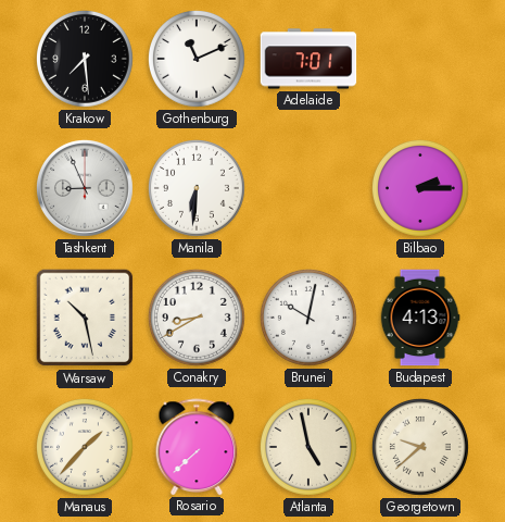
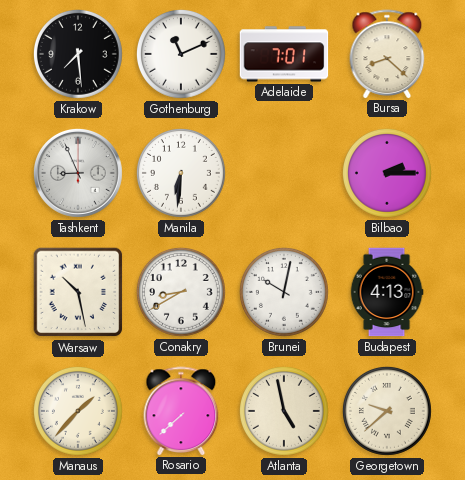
Bursa: none -> 8:22
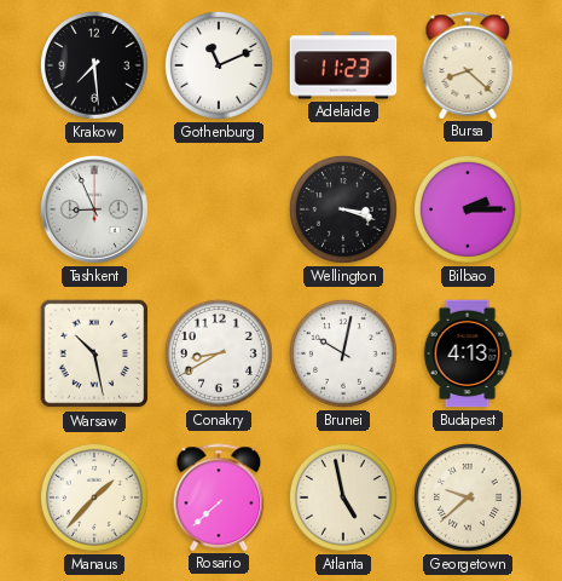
Adelaide: 7:01 -> 11:23
Manila: 6:31 -> none
Wellington: none -> 3:18
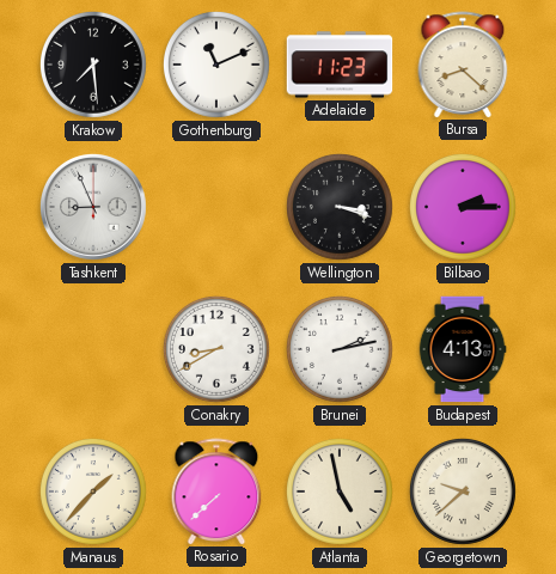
Warsaw: 10:28 -> none
Brunei: 10:02 -> 2:13
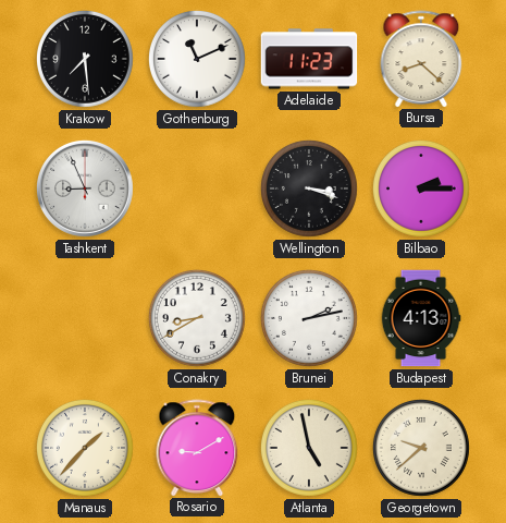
Rosario: 7:38 -> 9:10
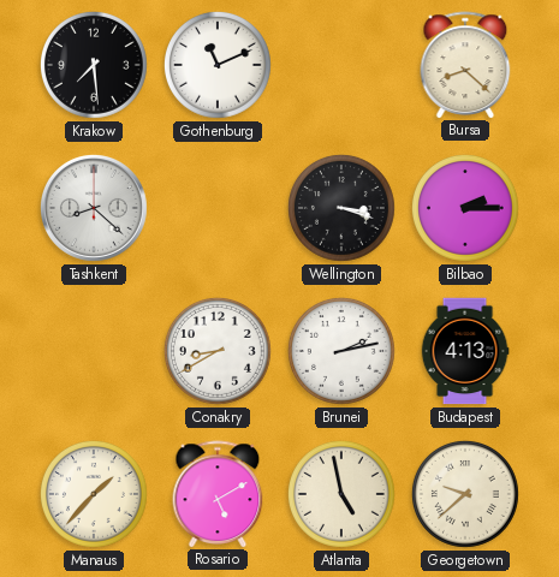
Adelaide: 11:23 -> none
Tashkent: 8:56 -> 8:22
Rosario: 9:10 -> 5:10
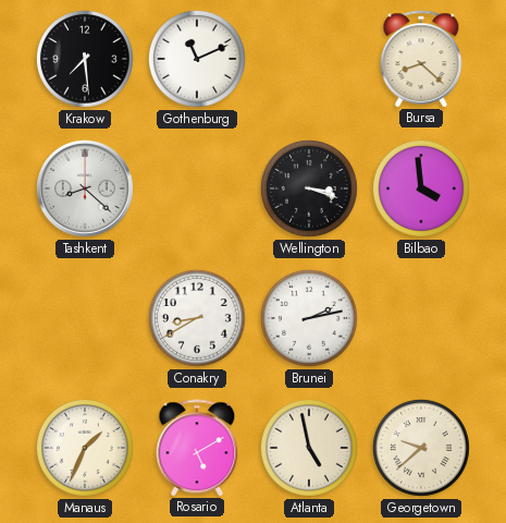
Bilbao: 2:15 -> 3:59
Budapest: 4:13 -> none
Manaus: 1:37 -> 1:34
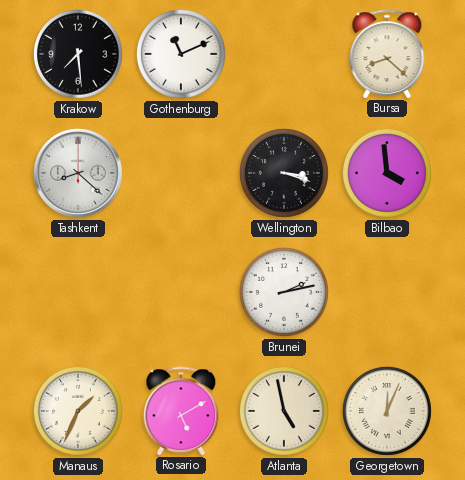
Conakry: 8:40 -> none
Georgetown: 9:38 -> 12:04
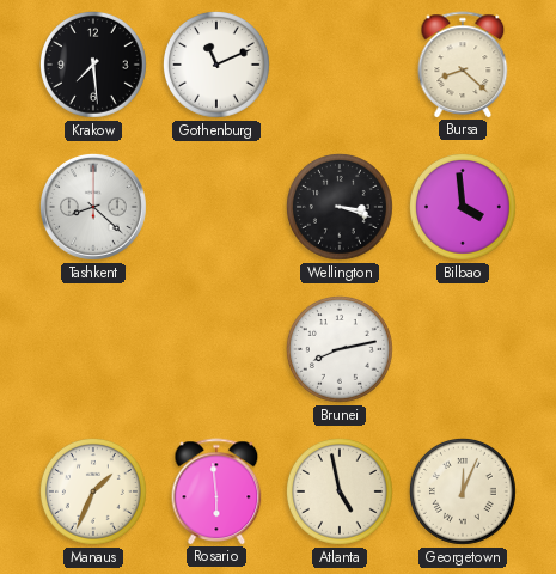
Brunei: 2:13 -> 8:13
Rosario: 5:10 -> 5:59
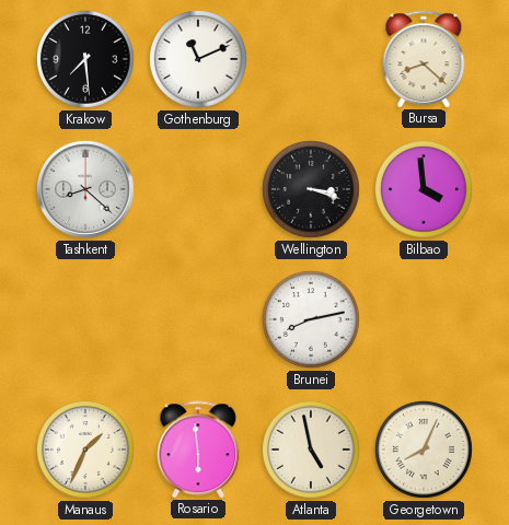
Georgetown: 12:04 -> 8:04
